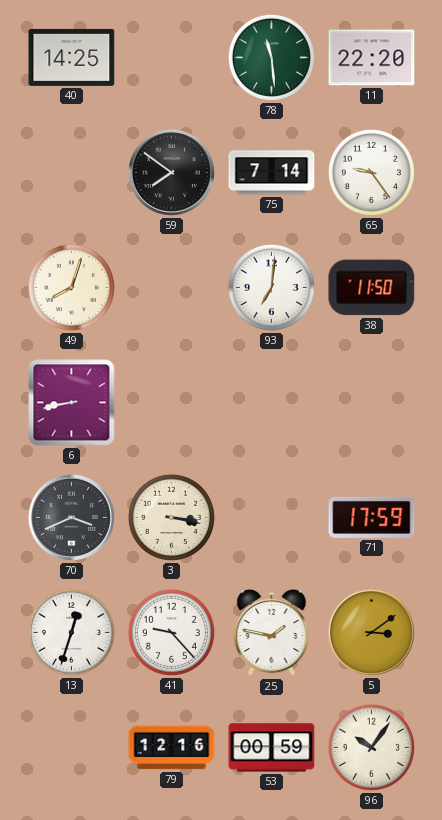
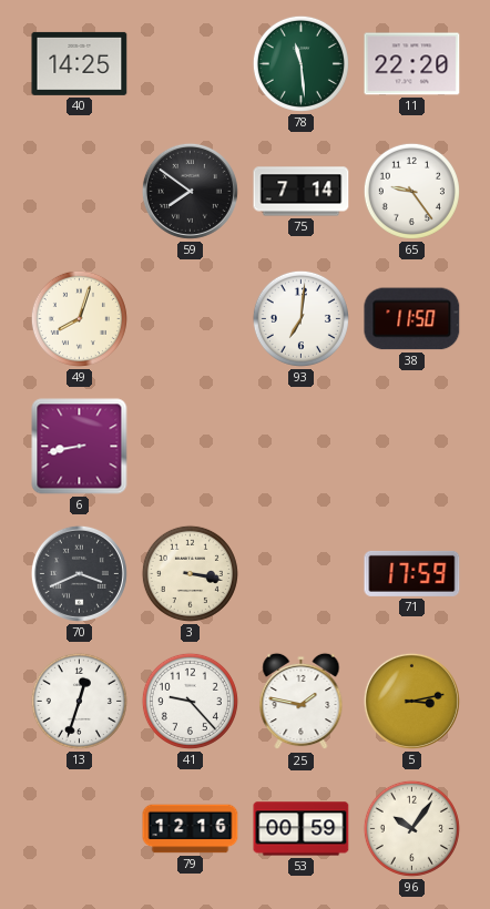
5: 3:09 -> 3:13
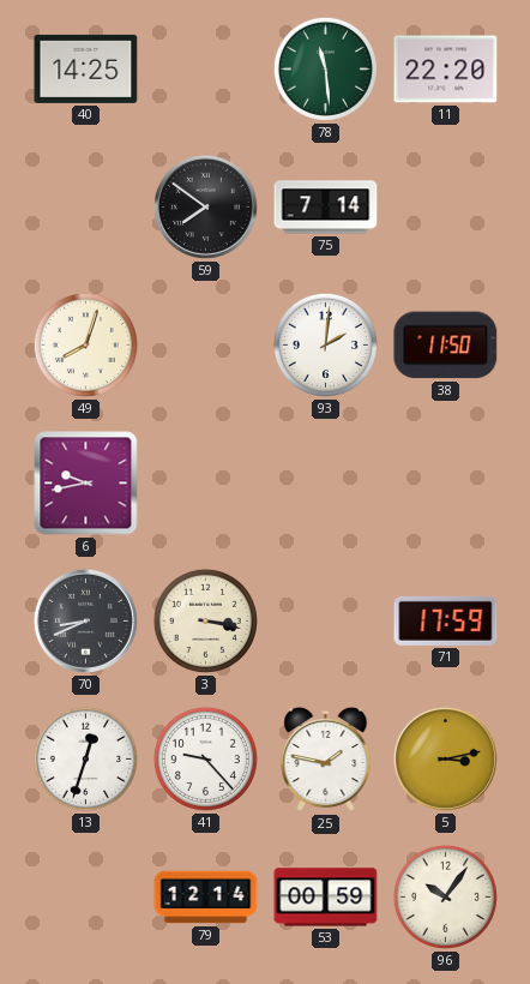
65: 9:24 -> none
93: 7:01 -> 2:01
6: 8:43 -> 9:43
70: 3:41 -> 8:41
79: 12:16 -> 12:14
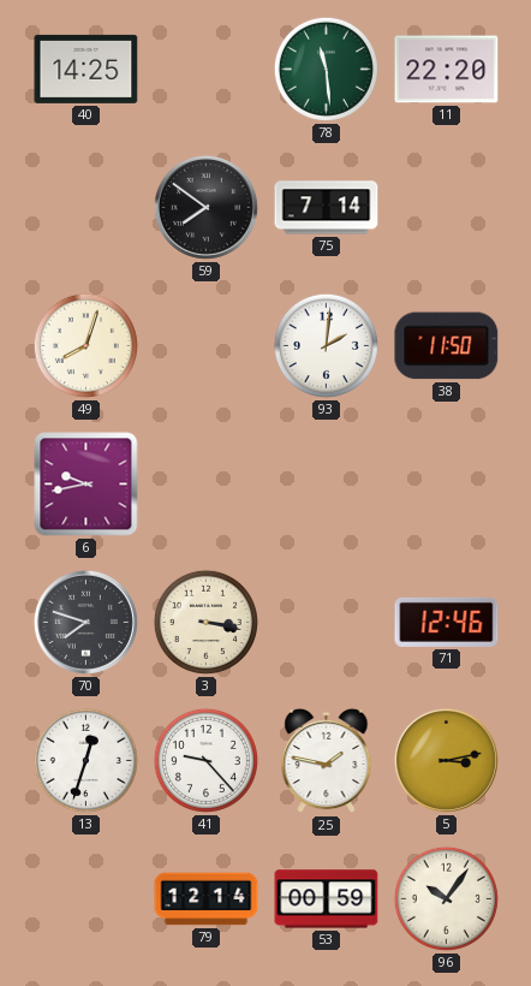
70: 8:41 -> 7:48
71: 17:59 -> 12:46
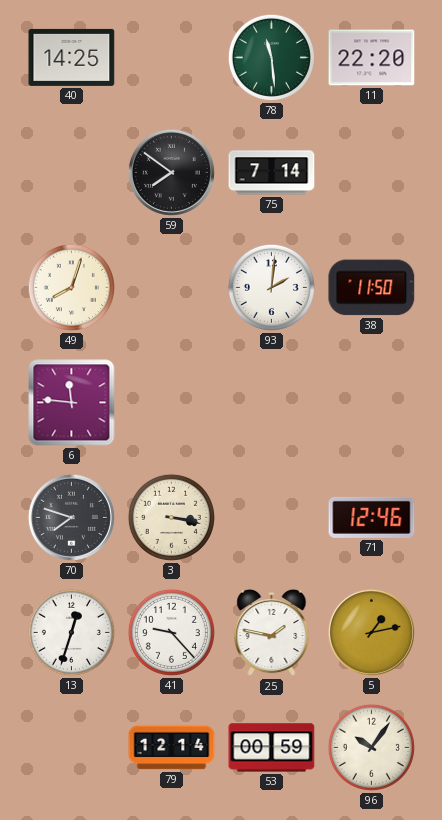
6: 9:43 -> 11:46
5: 3:13 -> 1:13
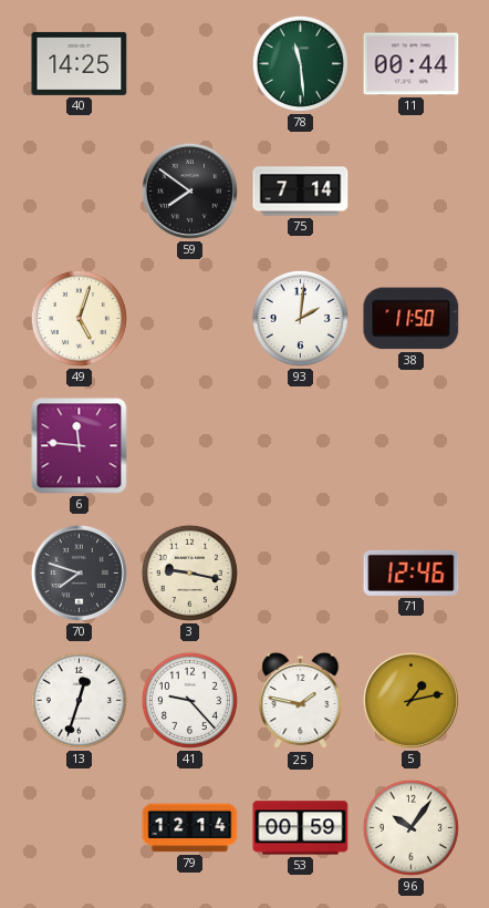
11: 22:20 -> 00:44
49: 8:03 -> 5:03
3: 3:17 -> 9:17
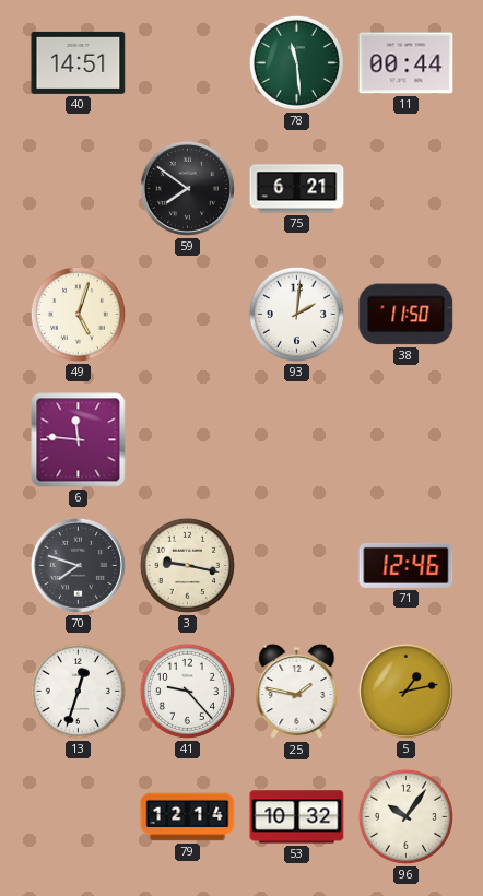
40: 14:25 -> 14:51
75: 7:14 -> 6:21
53: 00:59 -> 10:32
